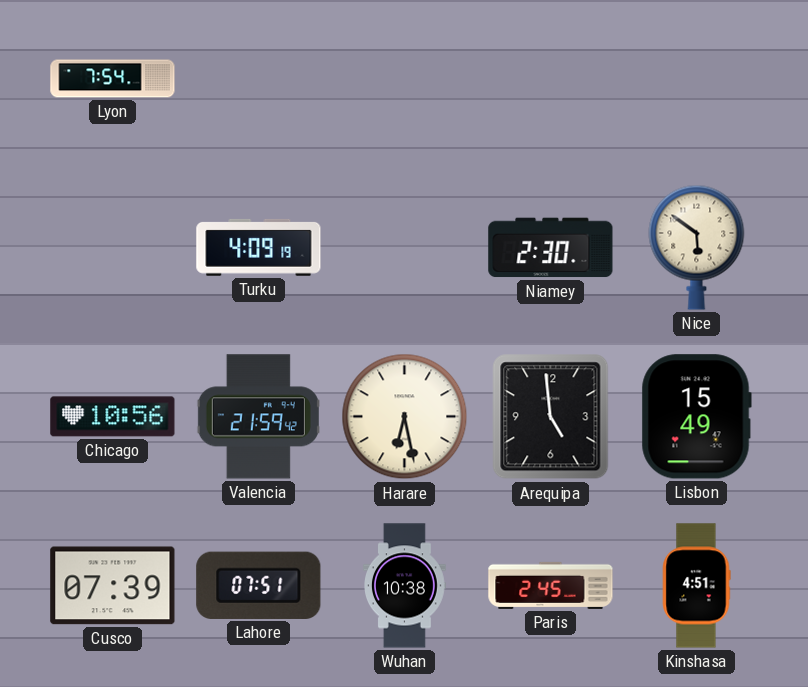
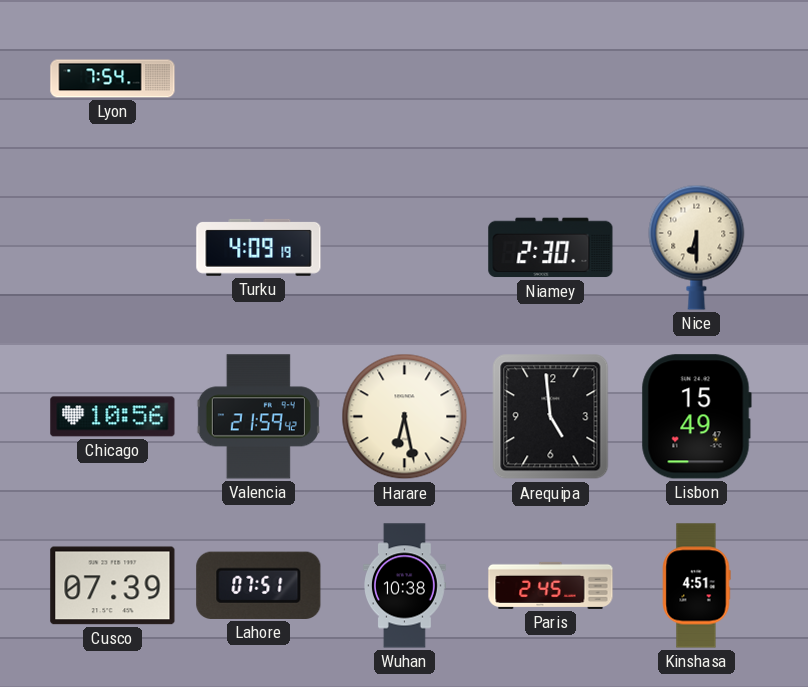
Nice: 5:51 -> 6:30
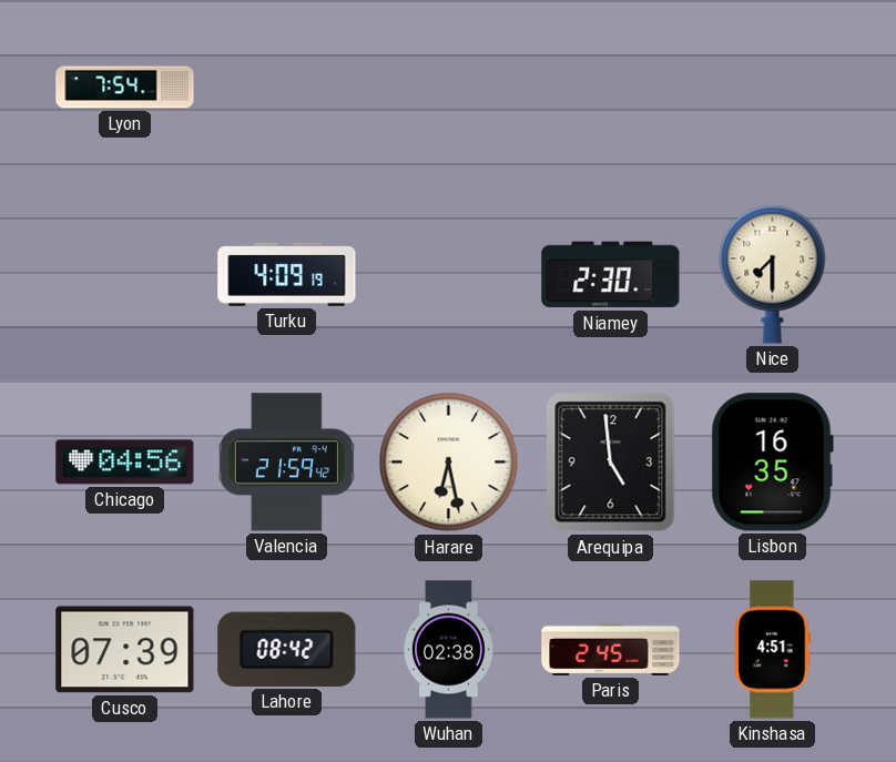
Nice: 6:30 -> 7:30
Chicago: 10:56 -> 04:56
Lisbon: 15:49 -> 16:35
Lahore: 07:51 -> 08:42
Wuhan: 10:38 -> 02:38
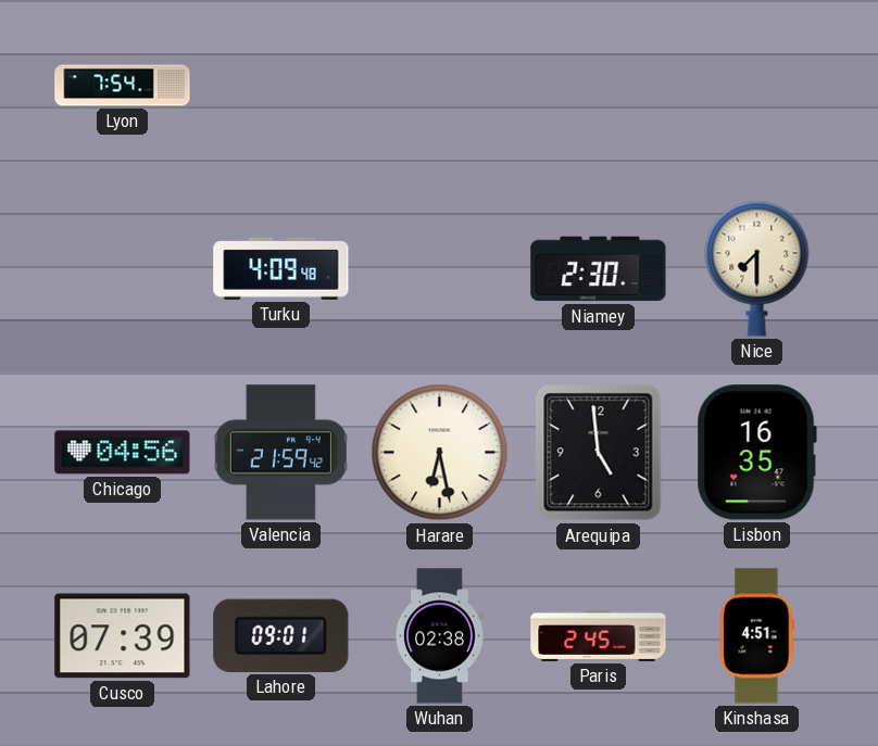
Turku: 4:09:19 -> 4:09:48
Lahore: 08:42 -> 09:01
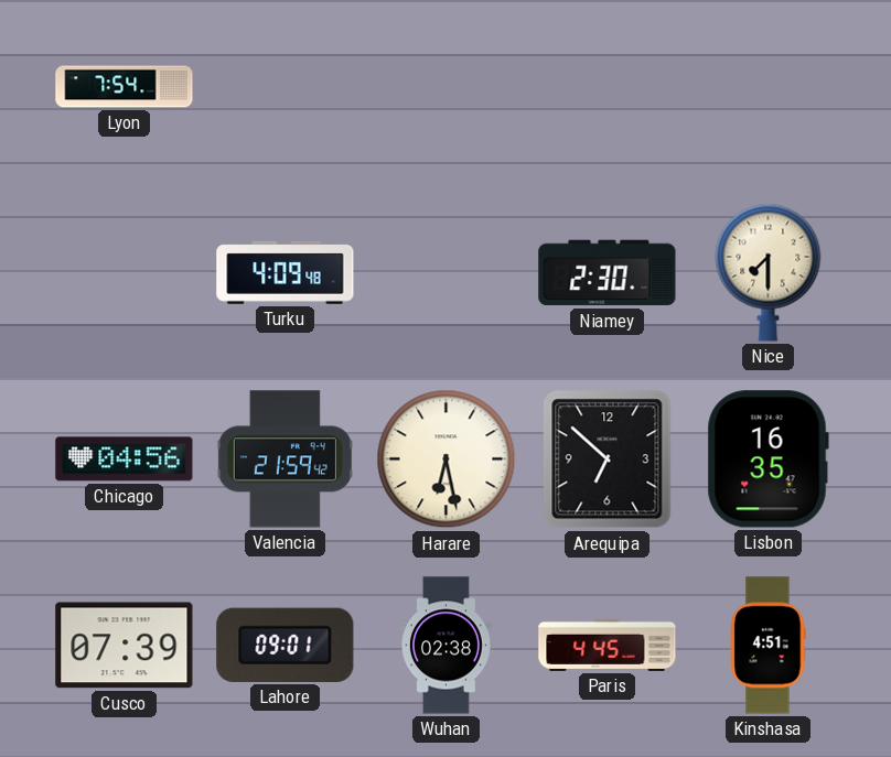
Arequipa: 4:59 -> 6:52
Paris: 2:45 -> 4:45
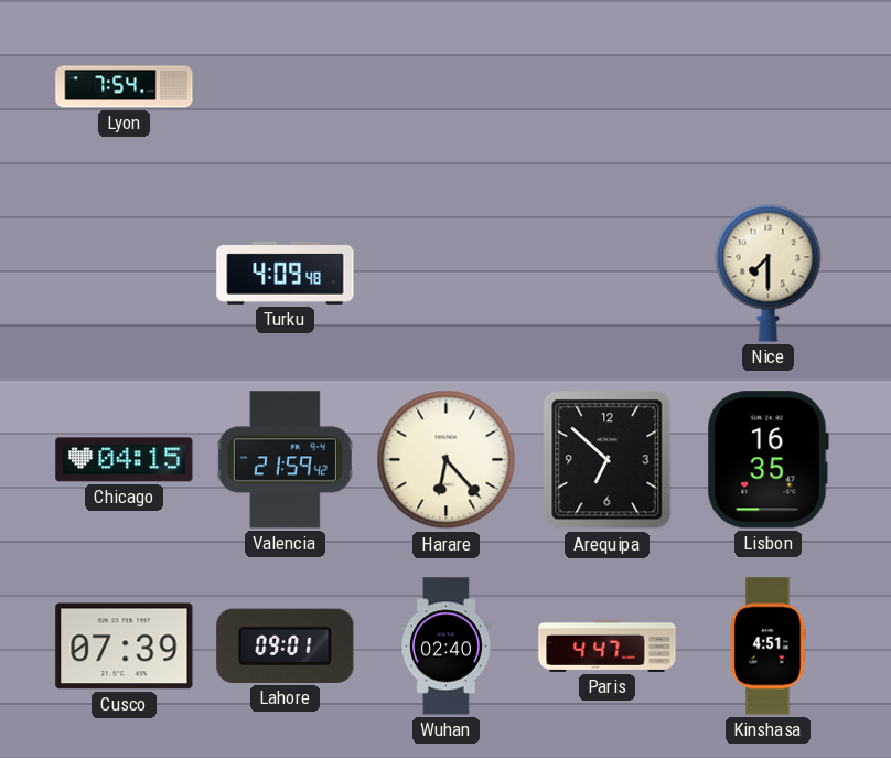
Niamey: 2:30 -> none
Chicago: 04:56 -> 04:15
Harare: 6:28 -> 6:23
Wuhan: 02:38 -> 02:40
Paris: 4:45 -> 4:47
